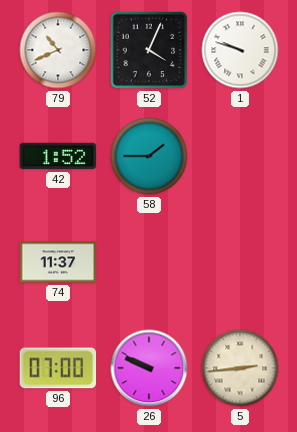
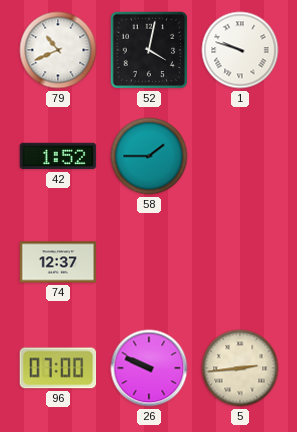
52: 4:04 -> 4:02
74: 11:37 -> 12:37
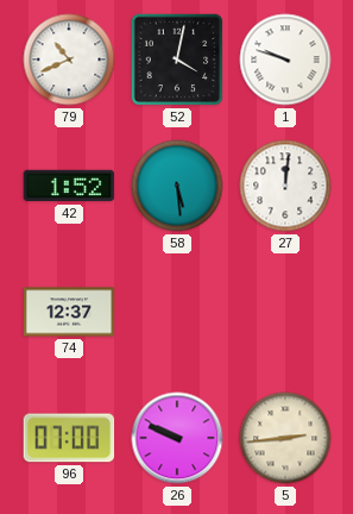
58: 1:45 -> 5:29
27: none -> 12:01
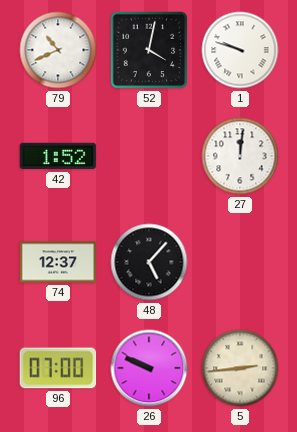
58: 5:29 -> none
48: none -> 5:07
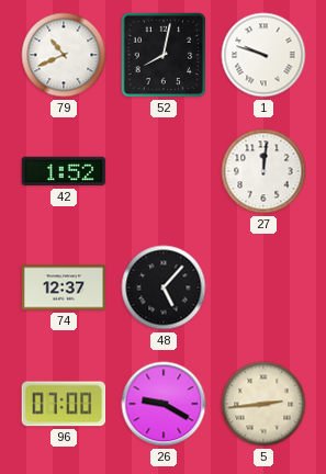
52: 4:02 -> 8:02
26: 9:49 -> 9:20
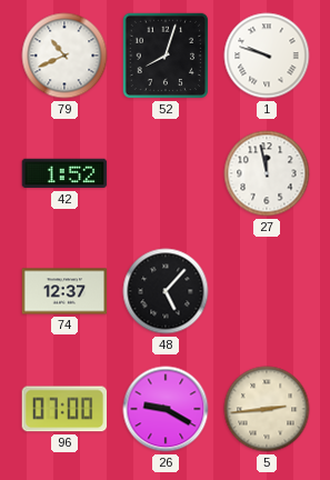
52: 8:02 -> 8:03
27: 12:01 -> 11:58
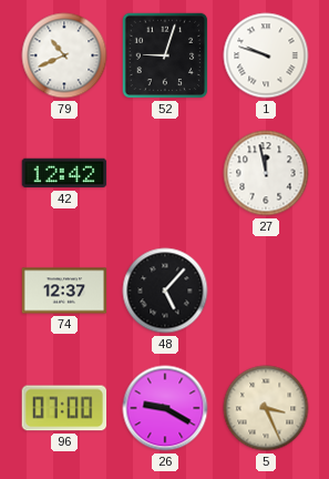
52: 8:03 -> 9:03
42: 1:52 -> 12:42
5: 2:44 -> 3:26
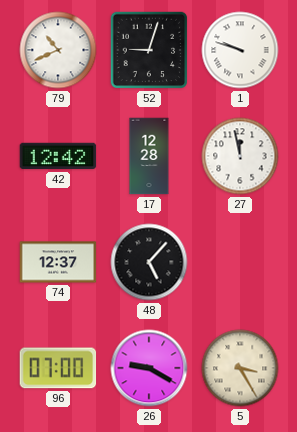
17: none -> 12:28
5: 3:26 -> 3:25
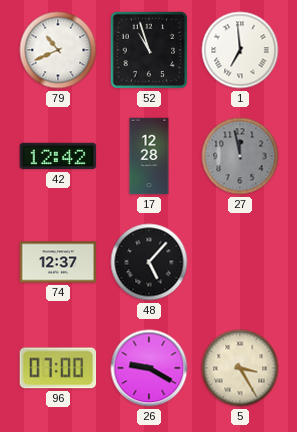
52: 9:03 -> 10:57
1: 9:48 -> 6:59
27 dial: white -> grey
